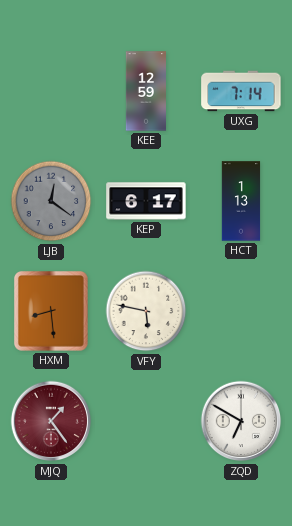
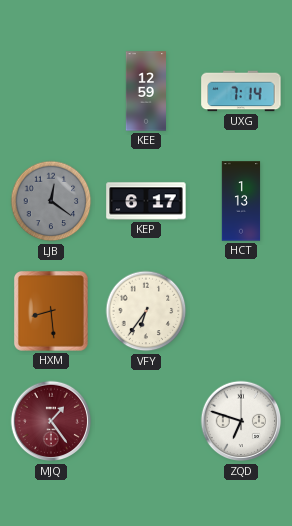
VFY: 5:47 -> 6:36
ZQD: 6:50 -> 6:48
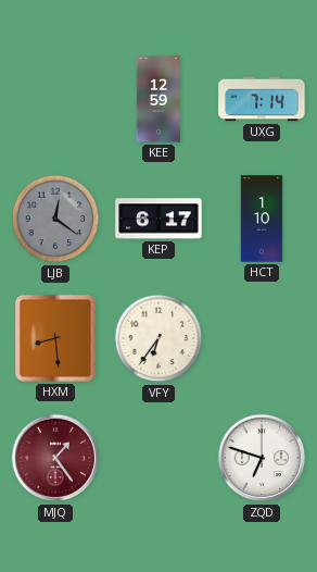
HCT: 1:13 -> 1:10
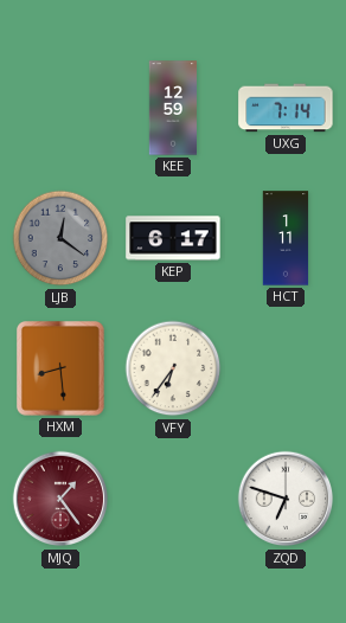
HCT: 1:10 -> 1:11
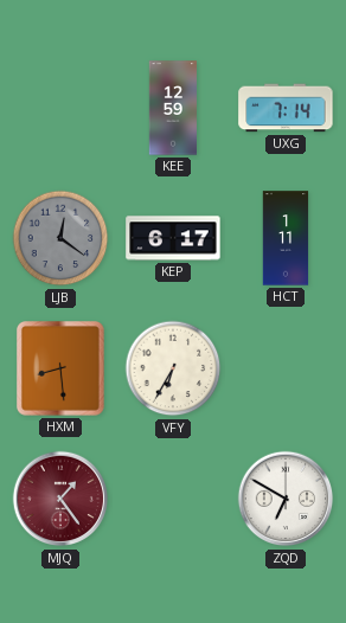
VFY: 6:36 -> 6:35
ZQD: 6:48 -> 6:50
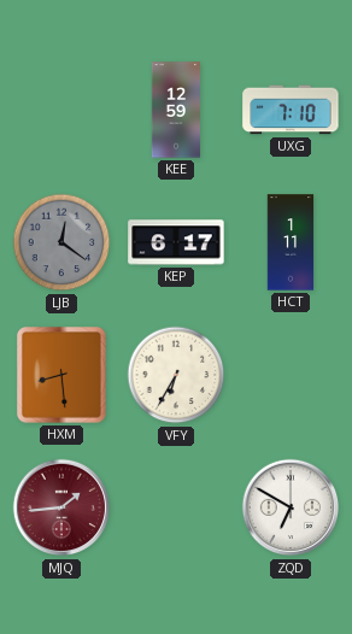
UXG: 7:14 -> 7:10
MJQ: 1:24 -> 1:44
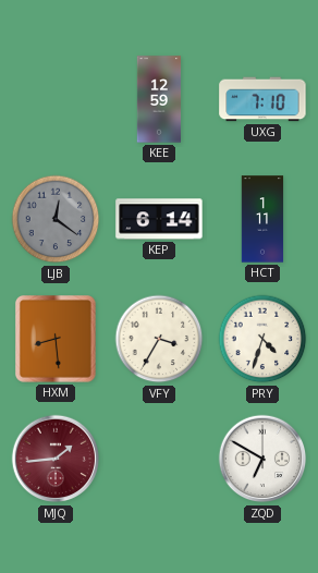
KEP: 6:17 -> 6:14
VFY: 6:35 -> 3:35
PRY: none -> 4:33
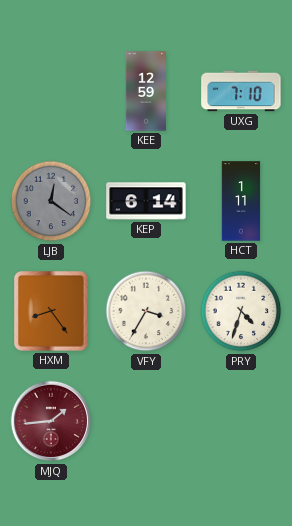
HXM: 8:29 -> 8:24
ZQD: 6:50 -> none
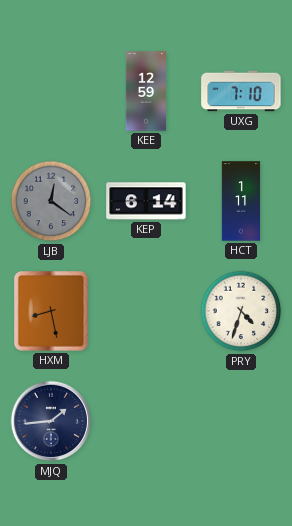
HXM: 8:24 -> 8:28
VFY: 3:35 -> none
MJQ dial: burgundy -> navy
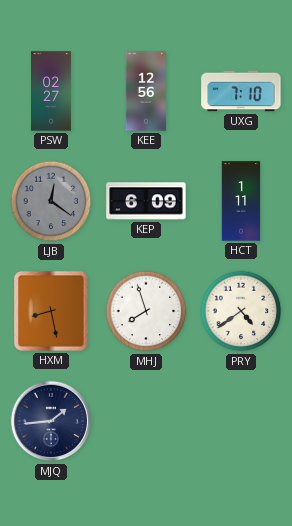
PSW: none -> 02:27
KEE: 12:59 -> 12:56
KEP: 6:14 -> 6:09
MHJ: none -> 7:57
PRY: 4:33 -> 4:39
